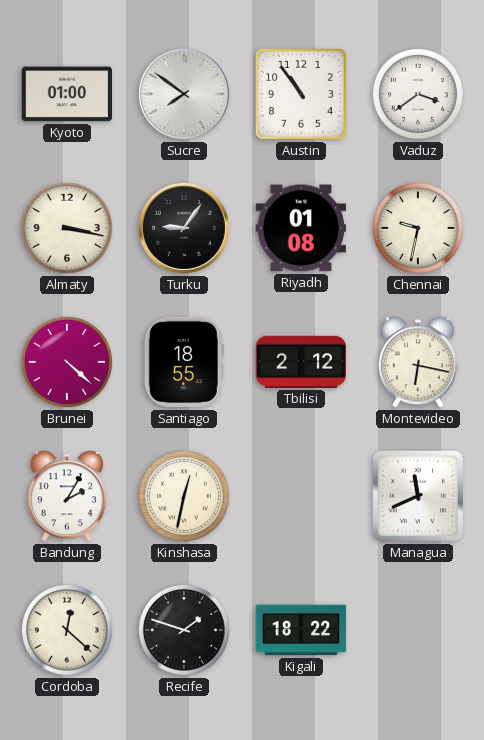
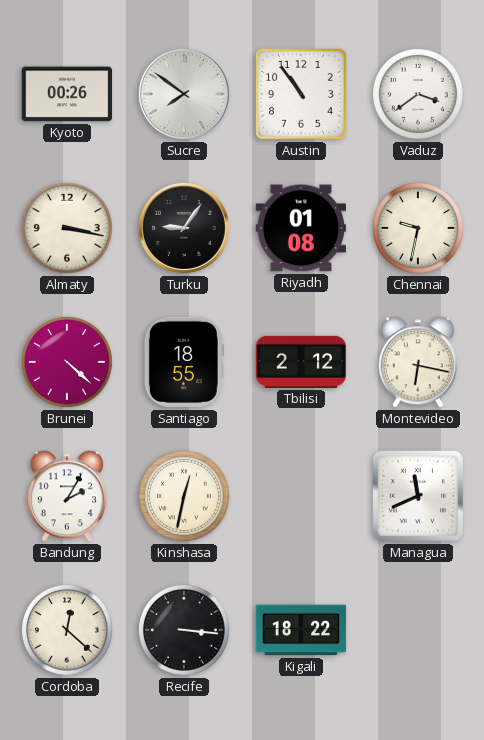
Kyoto: 01:00 -> 00:26
Recife: 1:48 -> 3:16
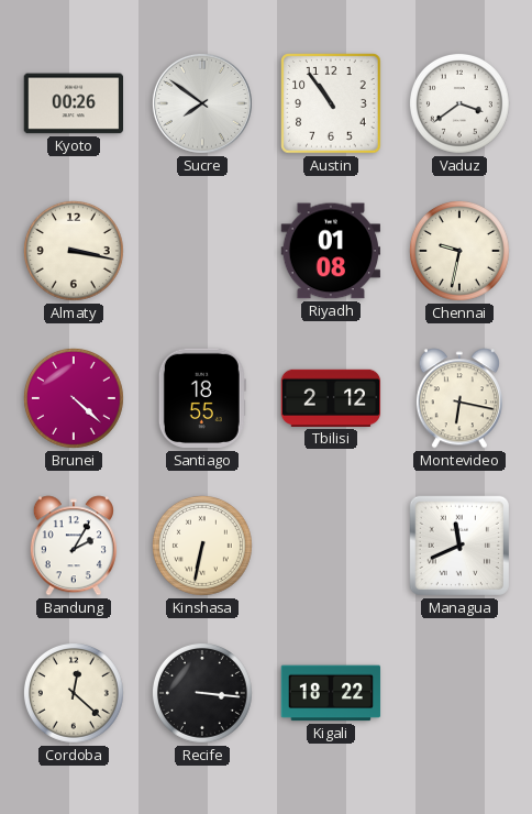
Turku: 9:06 -> none
Kinshasa: 12:32 -> 6:32
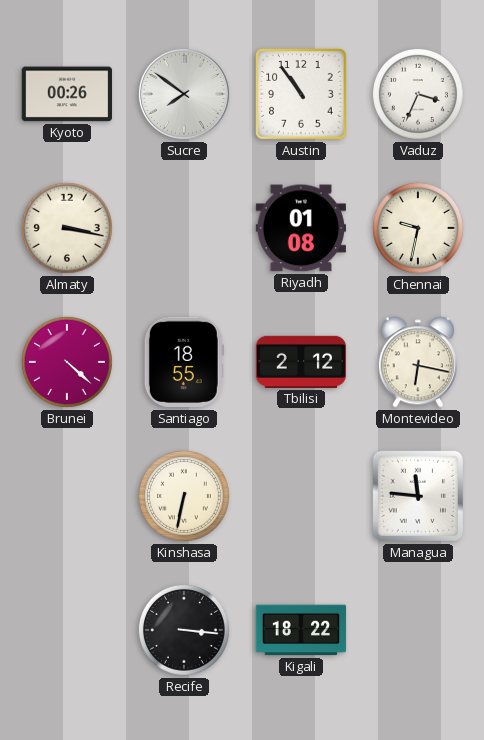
Vaduz: 3:39 -> 3:34
Bandung: 2:05 -> none
Managua: 11:41 -> 11:46
Cordoba: 12:22 -> none
